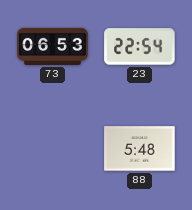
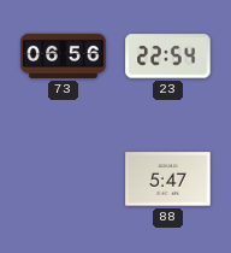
73: 06:53 -> 06:56
88: 5:48 -> 5:47
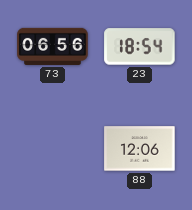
23: 22:54 -> 18:54
88: 5:47 -> 12:06
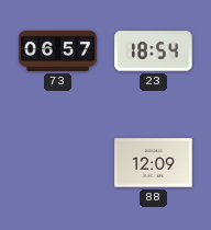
73: 06:56 -> 06:57
88: 12:06 -> 12:09
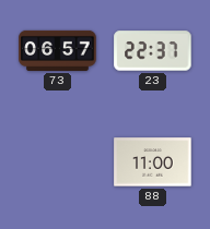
23: 18:54 -> 22:37
88: 12:09 -> 11:00
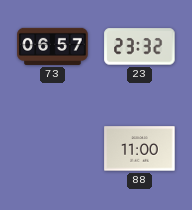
23: 22:37 -> 23:32
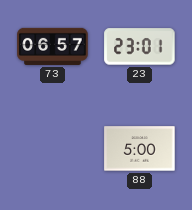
23: 23:32 -> 23:01
88: 11:00 -> 5:00
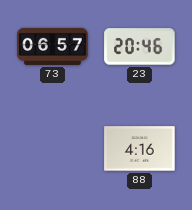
23: 23:01 -> 20:46
88: 5:00 -> 4:16
